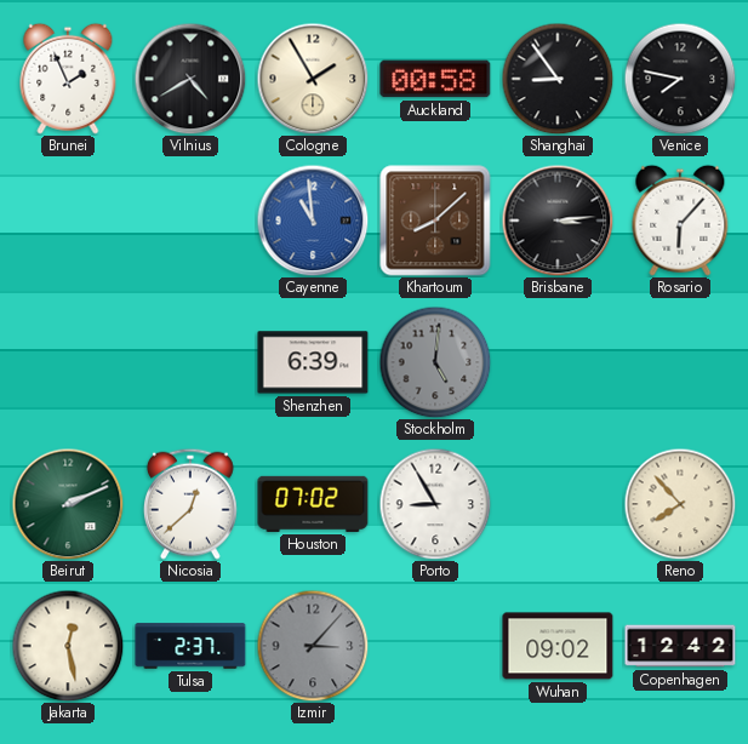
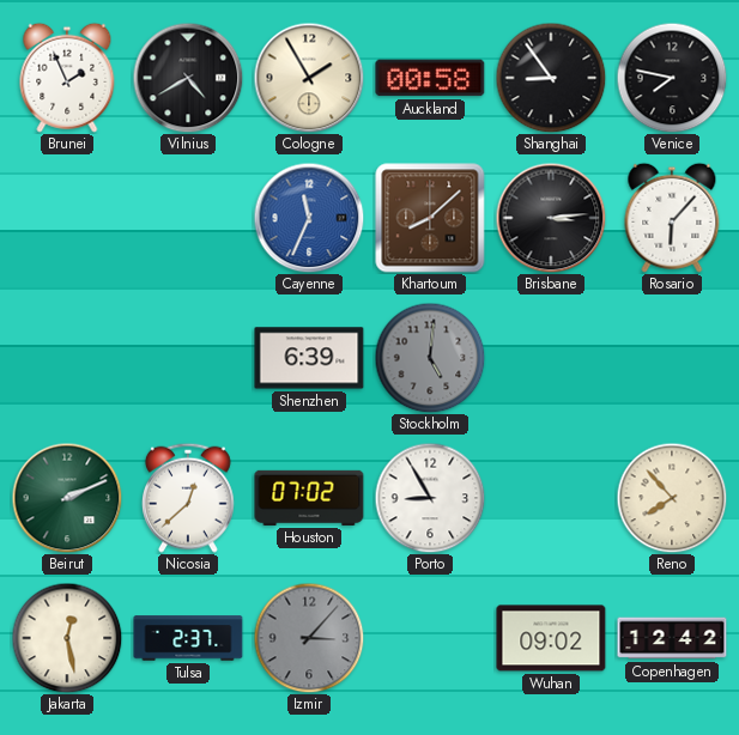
Cayenne: 10:59 -> 11:34
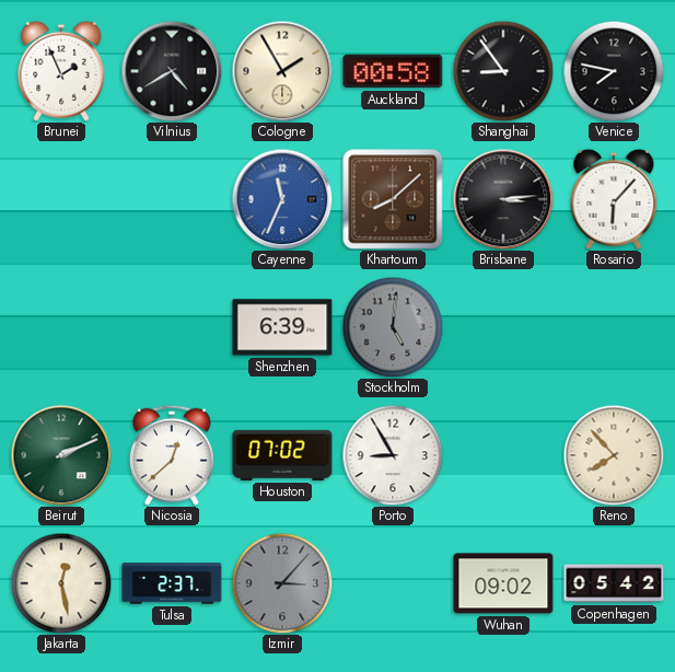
Copenhagen: 12:42 -> 05:42
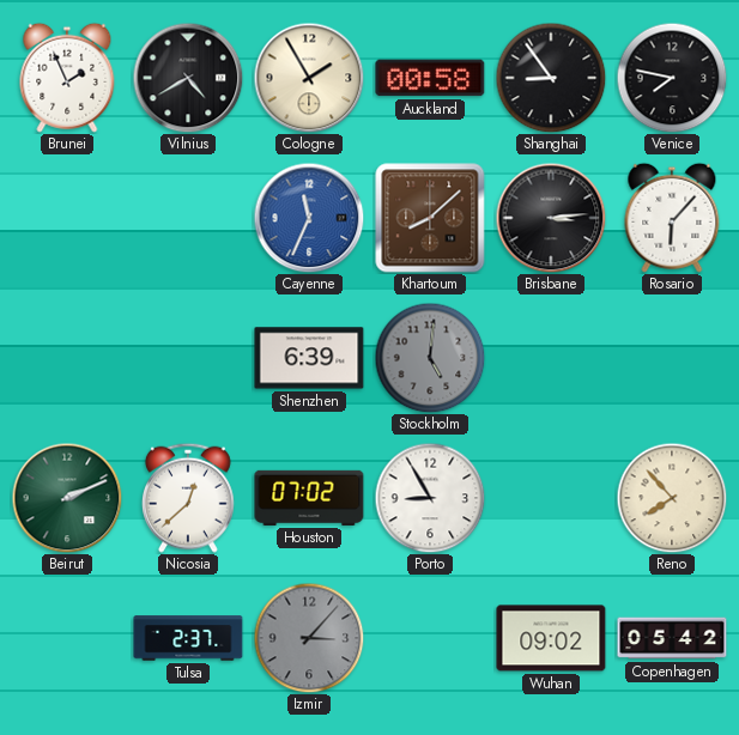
Jakarta: 12:28 -> none
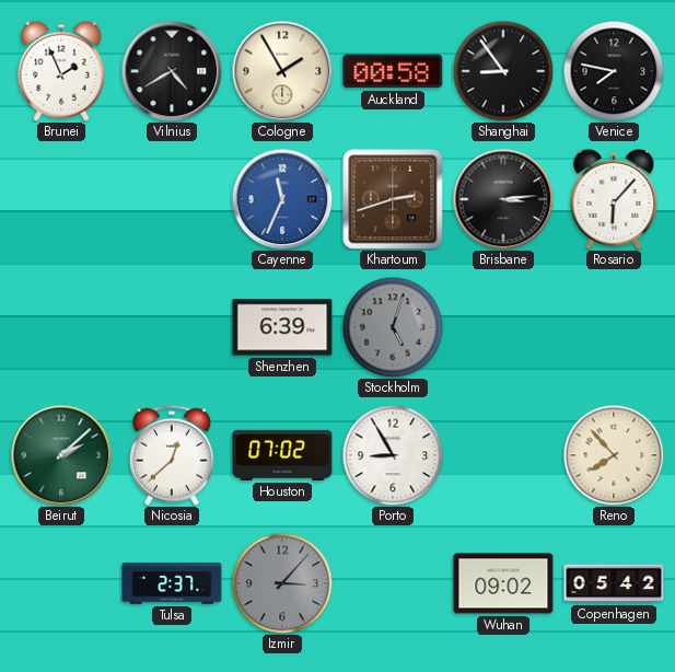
Khartoum: 8:08 -> 2:42
Stockholm: 5:01 -> 5:03
Beirut: 2:11 -> 2:08
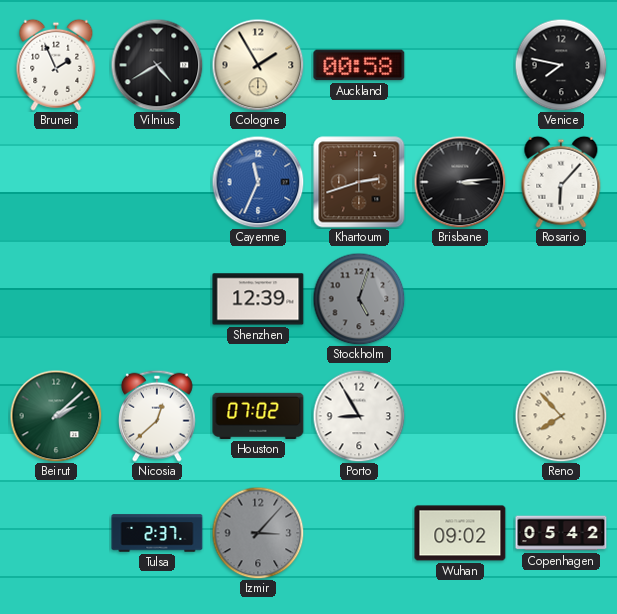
Shanghai: 8:54 -> none
Shenzhen: 6:39 -> 12:39
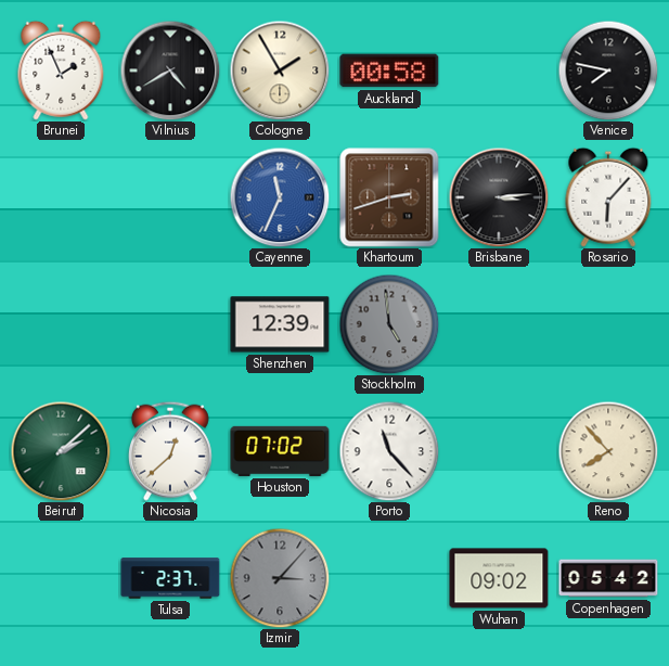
Stockholm: 5:03 -> 4:59
Porto: 8:55 -> 11:23
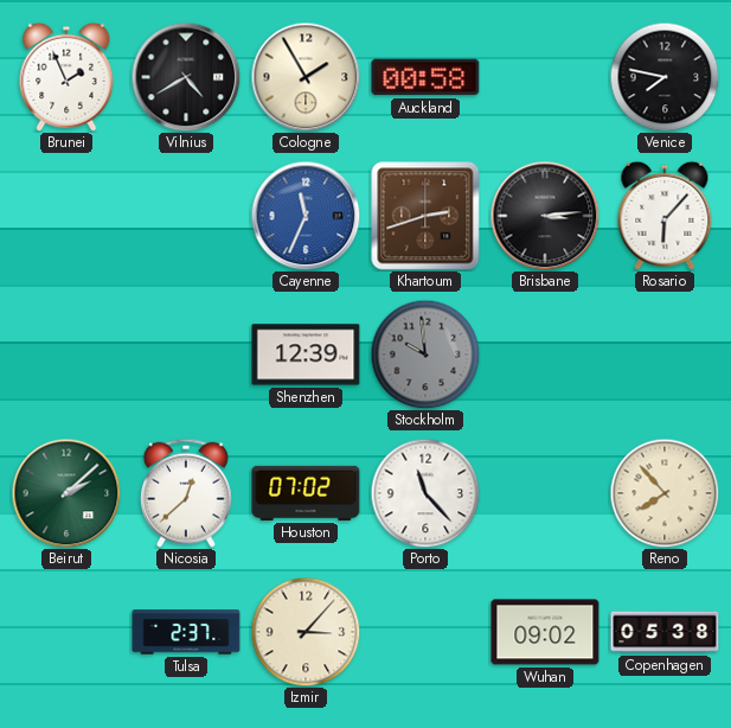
Stockholm: 4:59 -> 9:59
Izmir dial: grey -> cream
Copenhagen: 05:42 -> 05:38
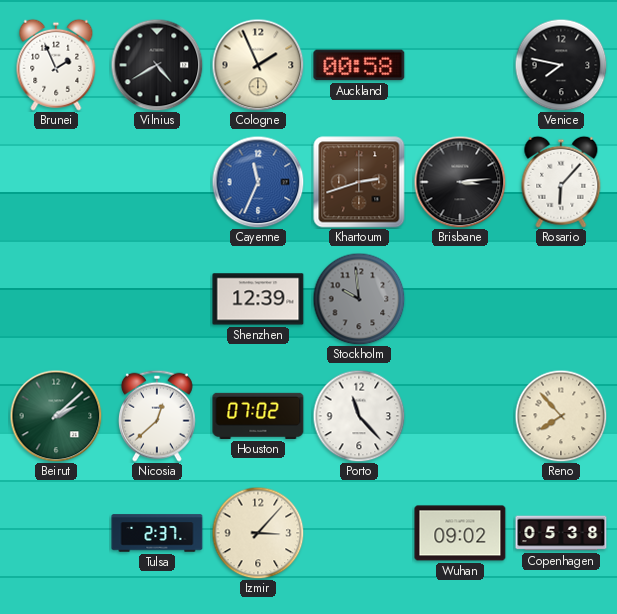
Cologne: 1:55 -> 1:56
